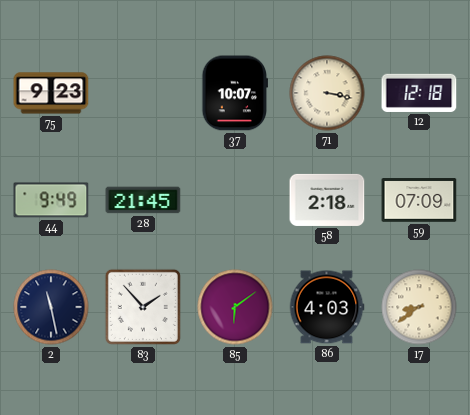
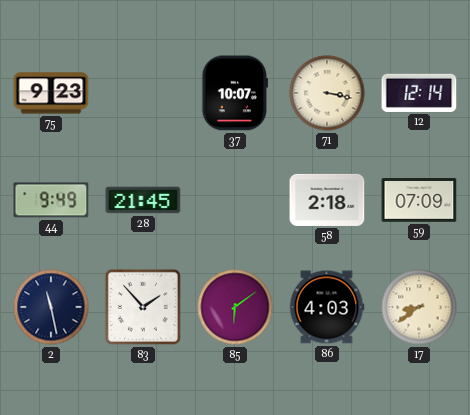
12: 12:18 -> 12:14
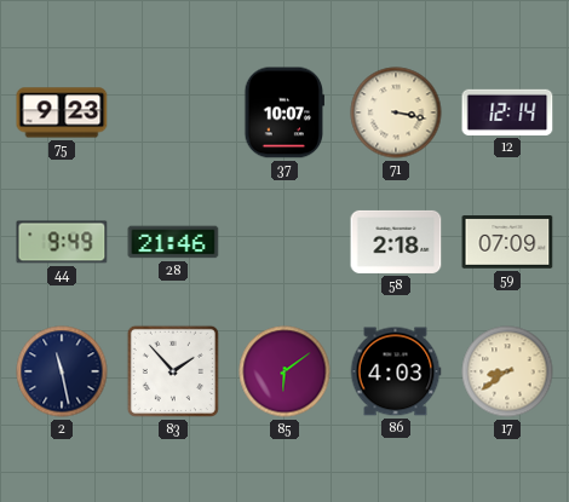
28: 21:45 -> 21:46
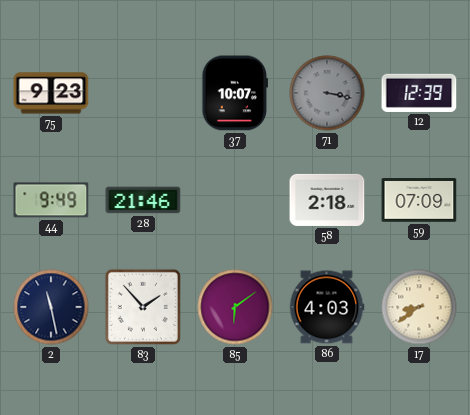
71 dial: cream -> grey
12: 12:14 -> 12:39
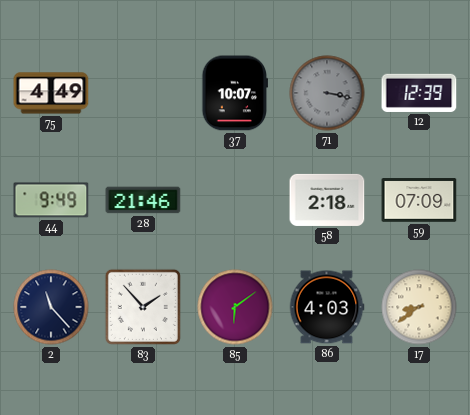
75: 9:23 -> 4:49
2: 11:28 -> 11:23
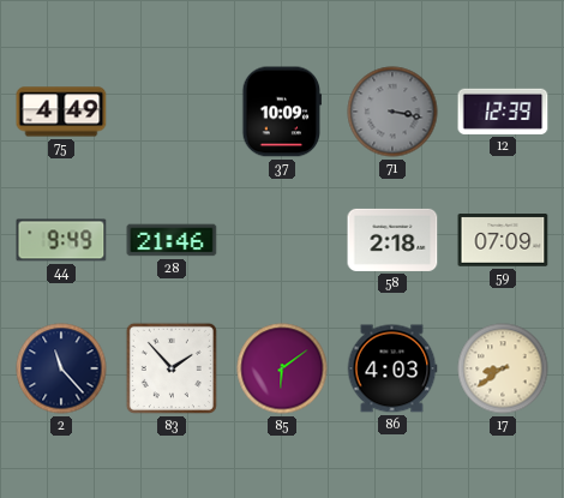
37: 10:07 -> 10:09
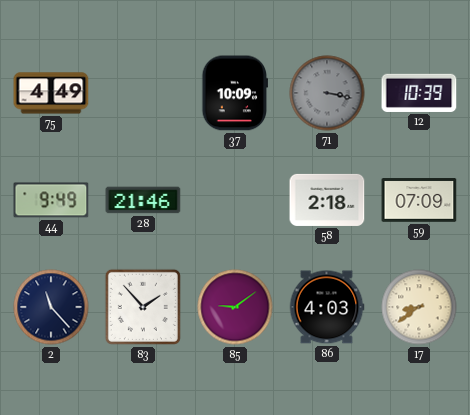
12: 12:39 -> 10:39
85: 6:09 -> 9:09
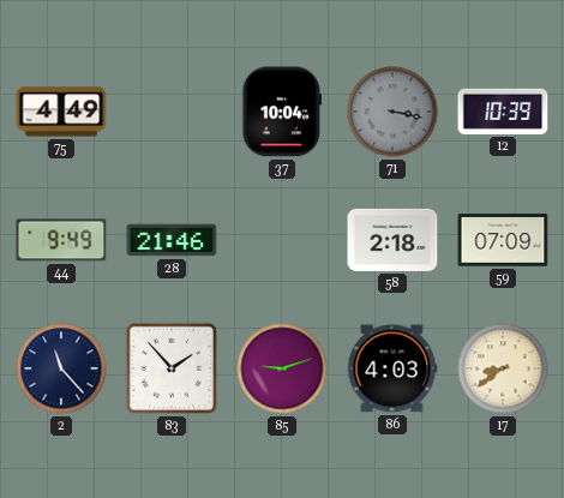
37: 10:09 -> 10:04
85: 9:09 -> 9:12
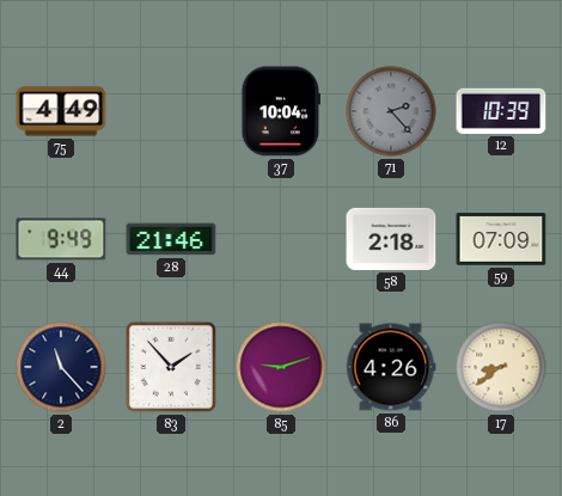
71: 3:17 -> 2:23
86: 4:03 -> 4:26
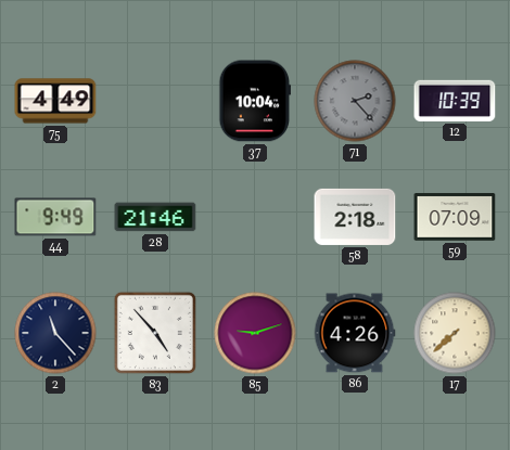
83: 1:53 -> 4:53
17: 8:39 -> 7:38
